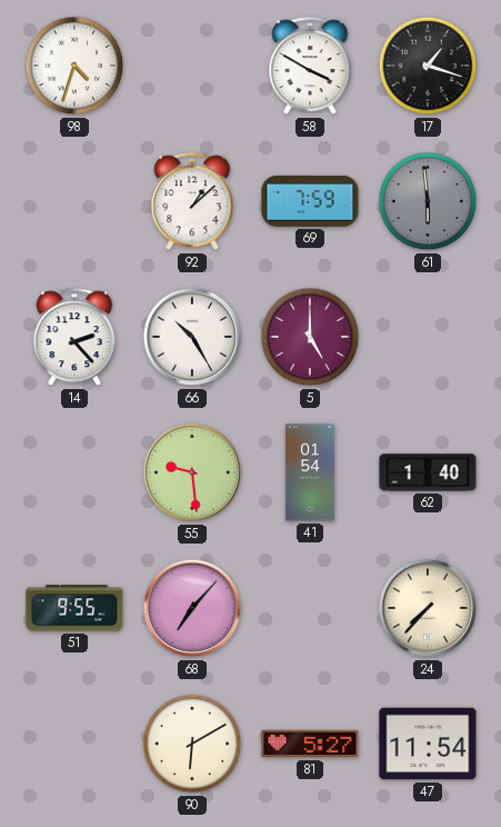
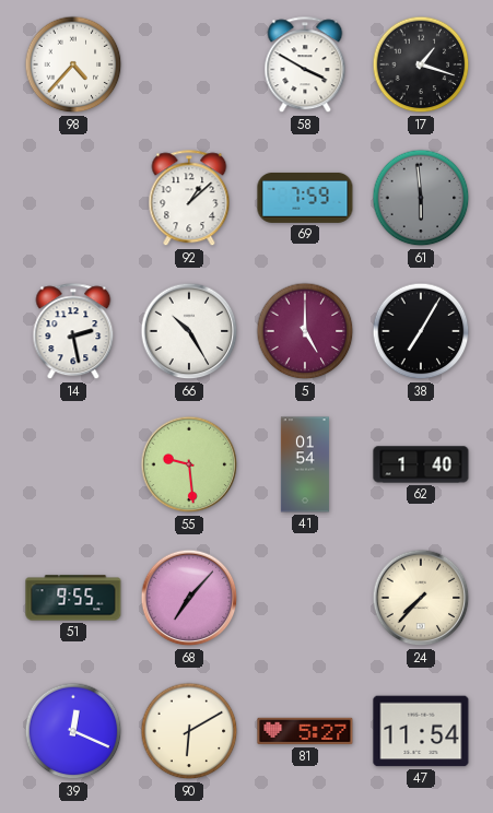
98: 4:33 -> 4:37
14: 2:23 -> 2:28
38: none -> 7:05
39: none -> 12:19
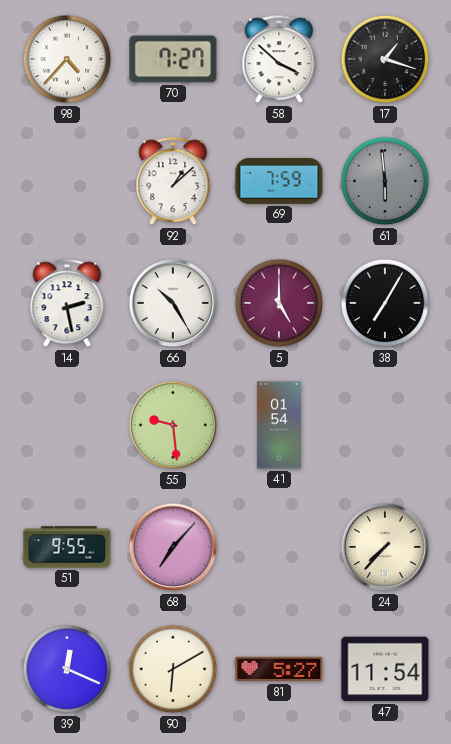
70: none -> 7:27
58: 3:50 -> 3:52
62: 1:40 -> none
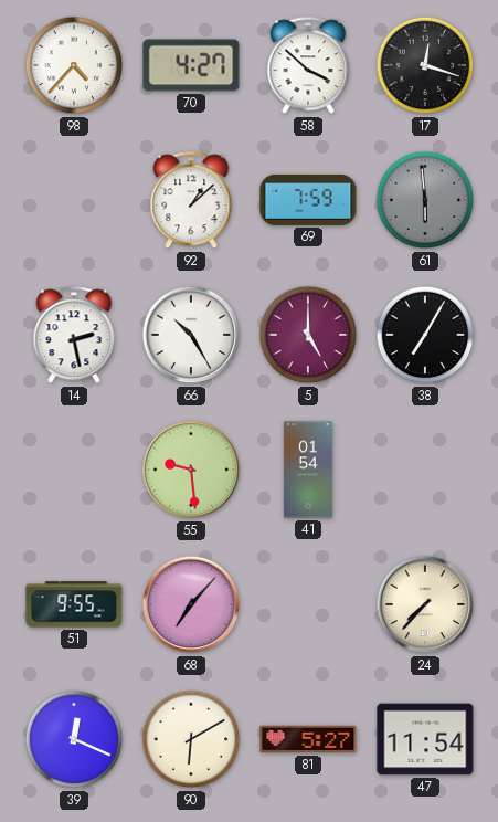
70: 7:27 -> 4:27
17: 1:18 -> 12:18
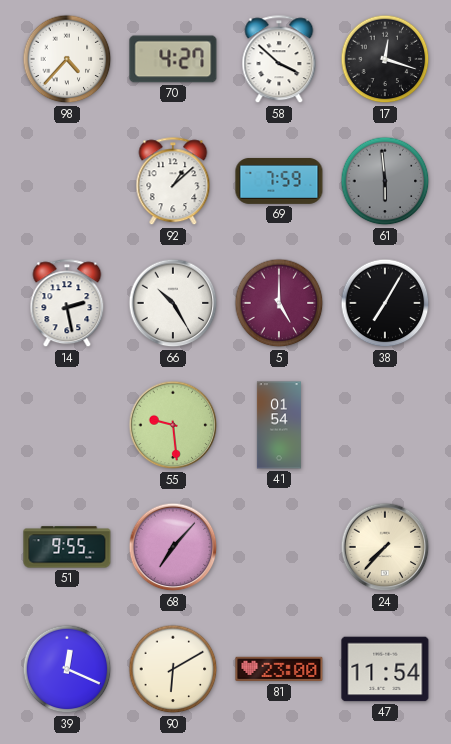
81: 5:27 -> 23:00
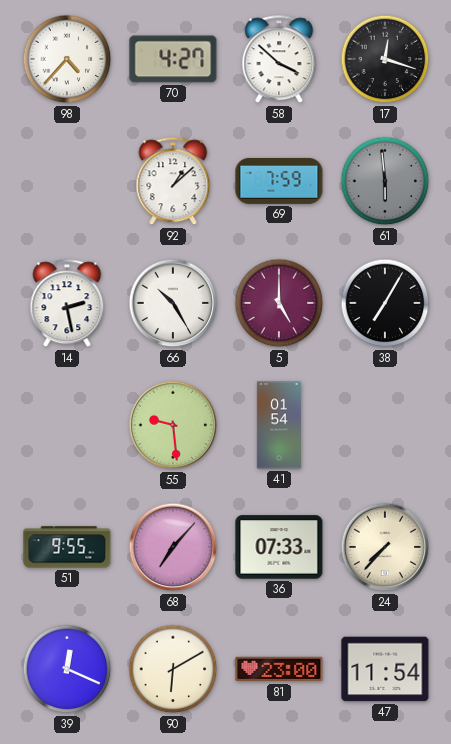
36: none -> 07:33
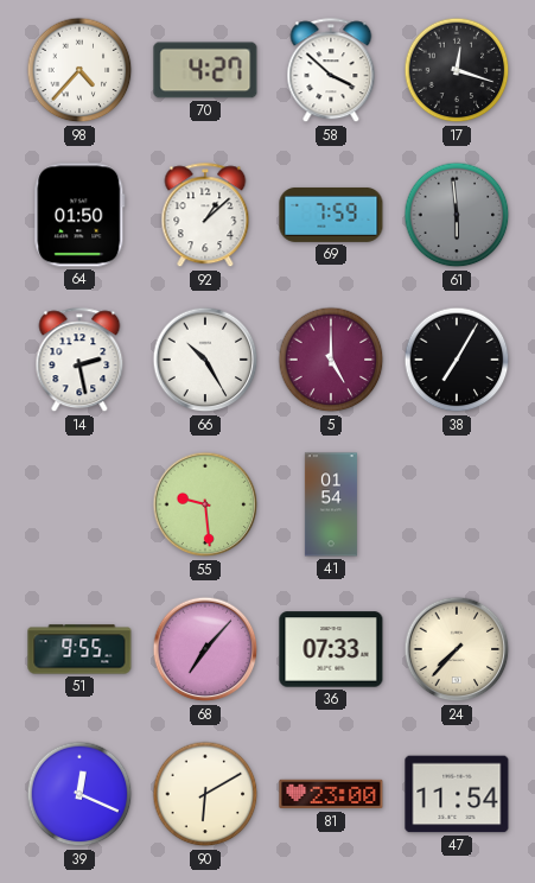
64: none -> 01:50
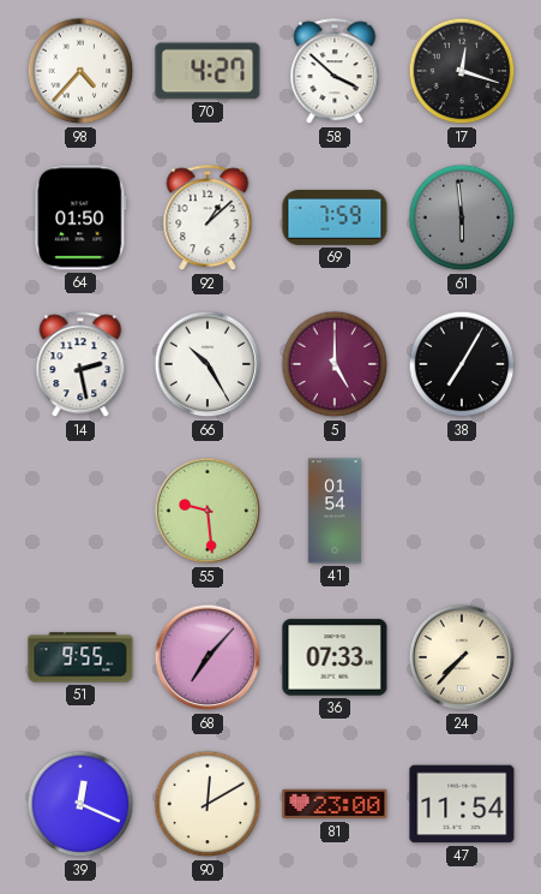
90: 6:10 -> 12:10
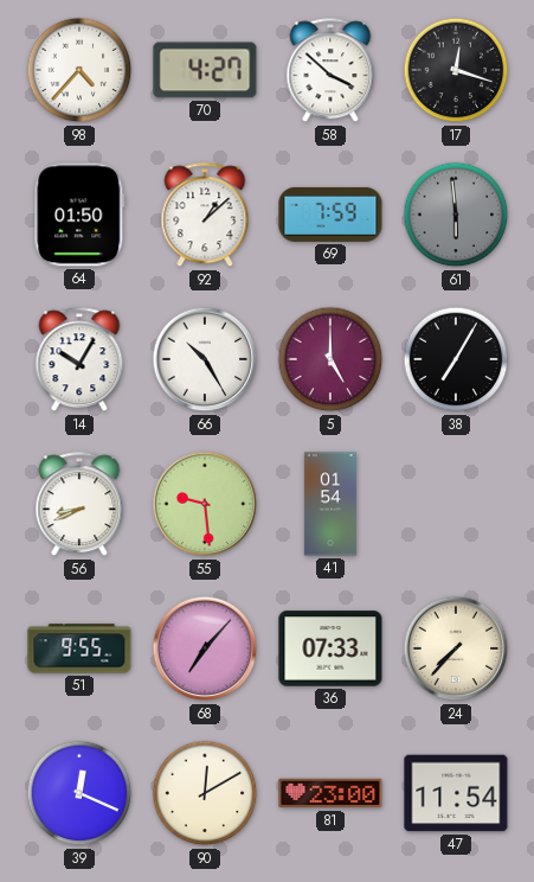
14: 2:28 -> 10:05
56: none -> 8:41
